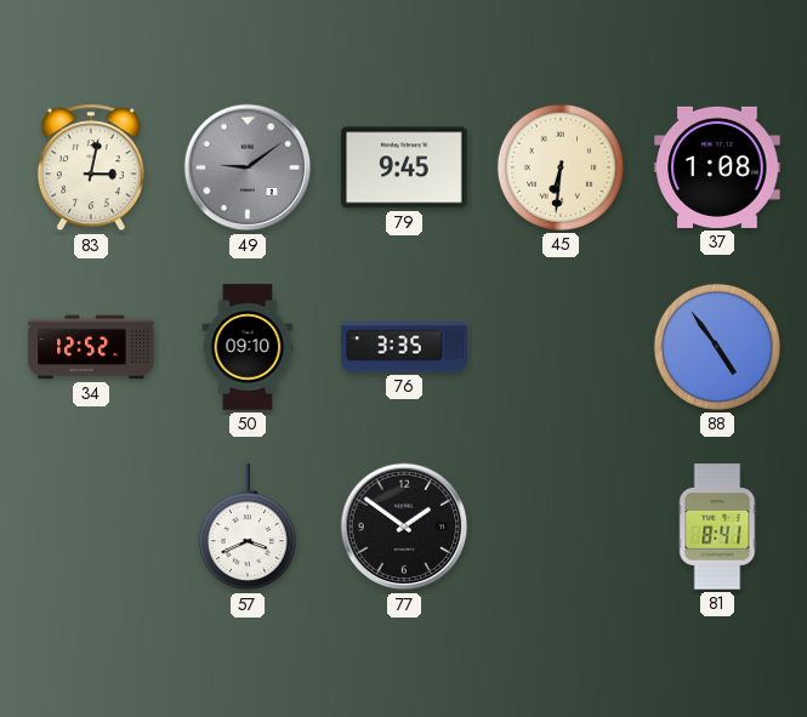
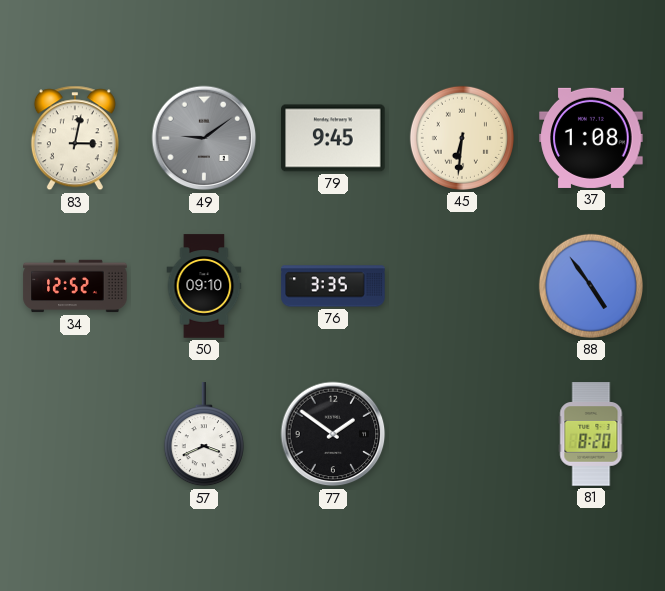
81: 8:41 -> 8:20
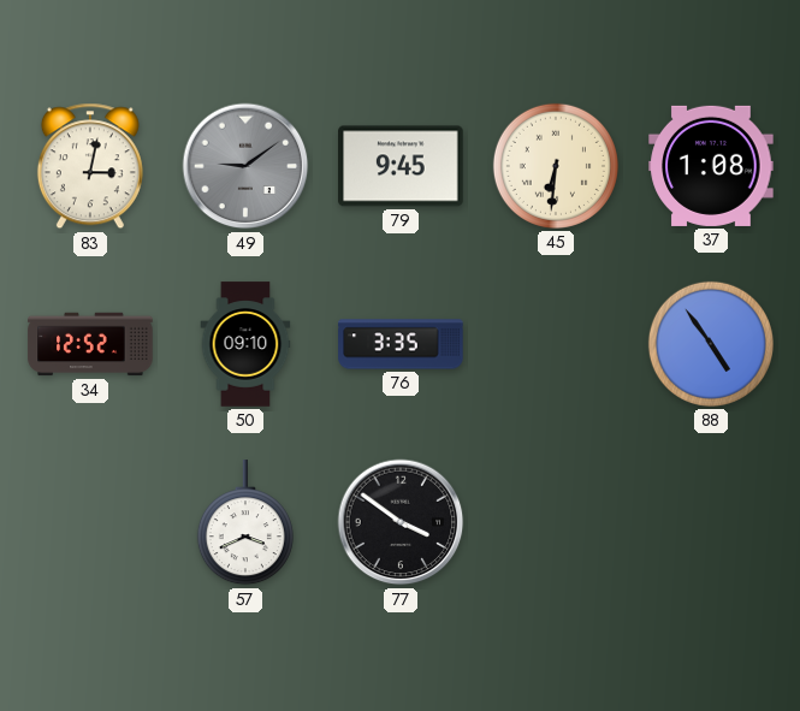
77: 1:51 -> 3:51
81: 8:20 -> none
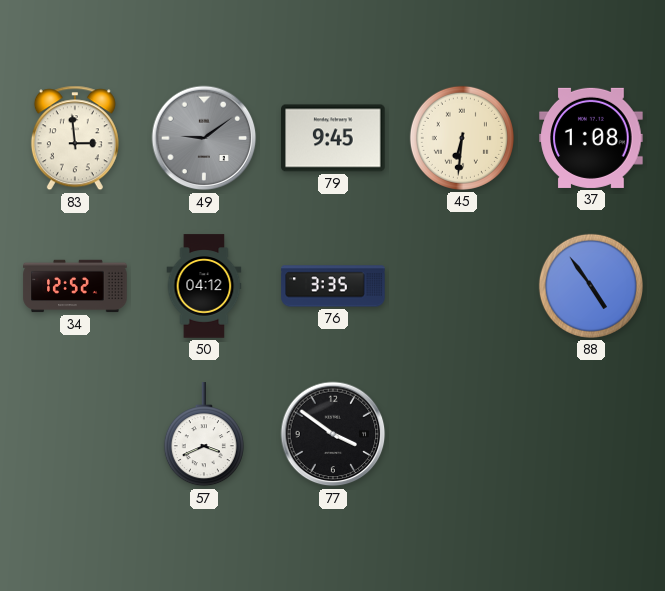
83: 3:02 -> 2:59
50: 09:10 -> 04:12
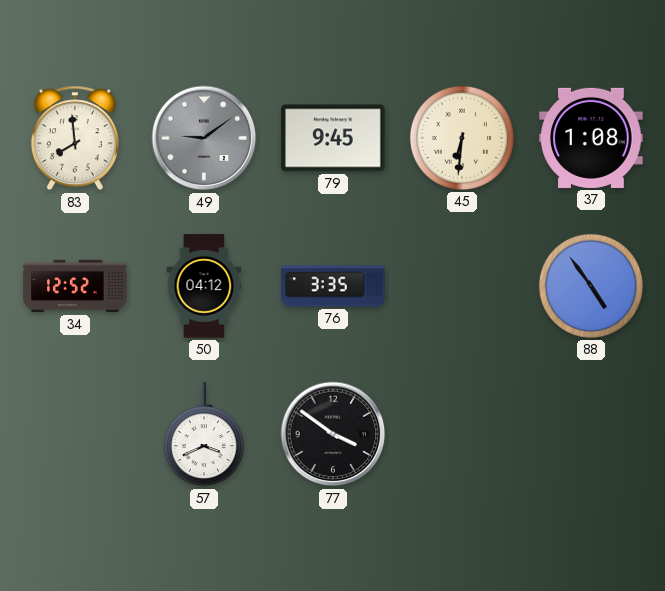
83: 2:59 -> 7:59
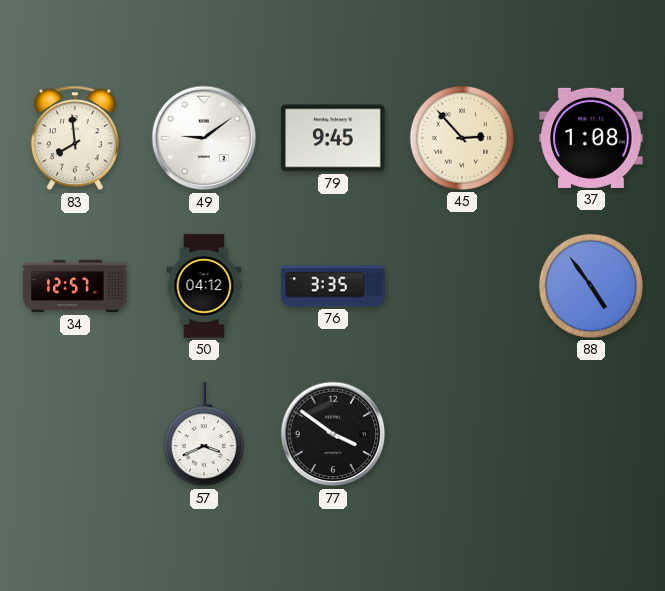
49 dial: grey -> white
45: 6:31 -> 2:53
34: 12:52 -> 12:57
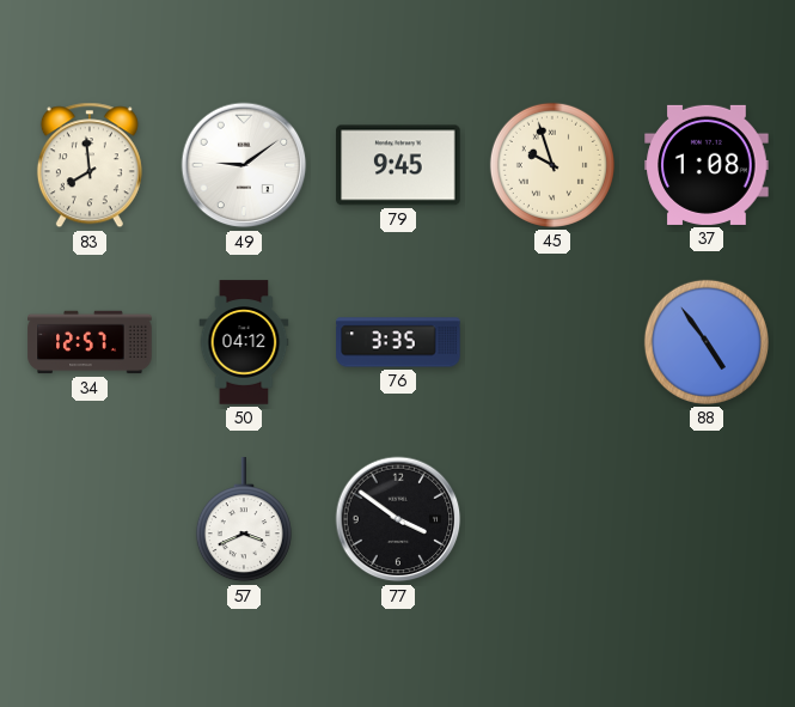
45: 2:53 -> 9:57
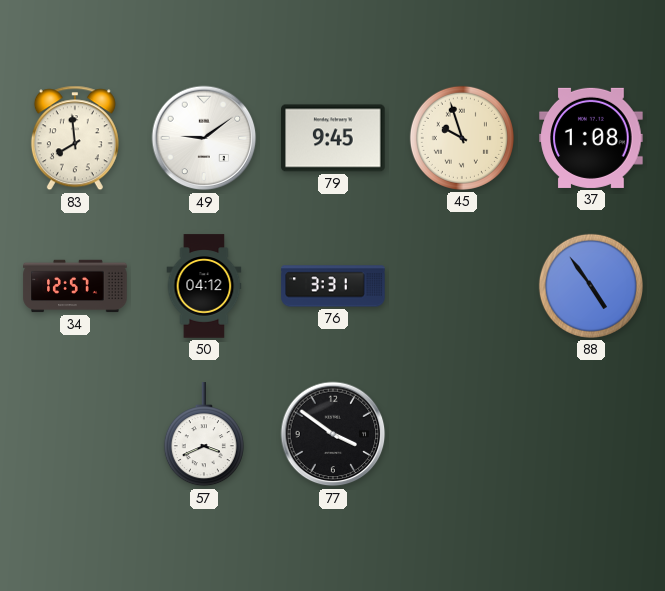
76: 3:35 -> 3:31
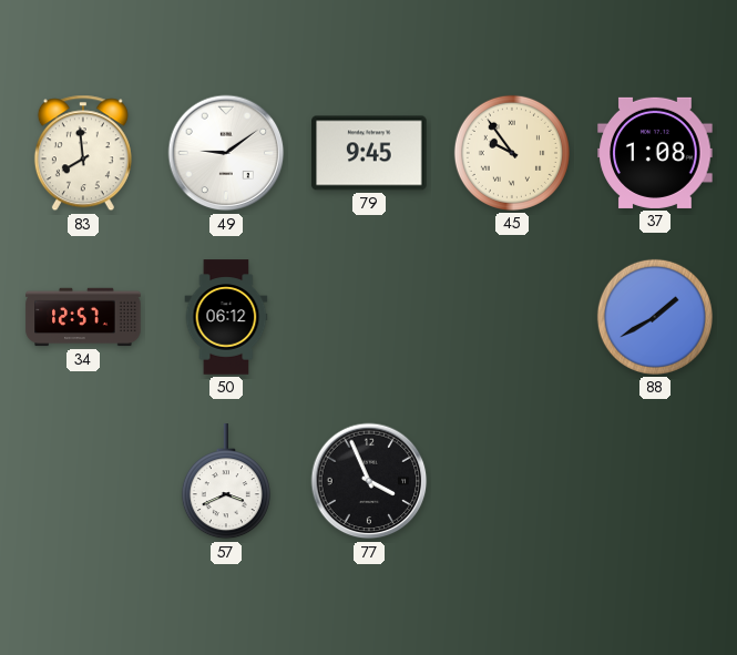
45: 9:57 -> 9:54
50: 04:12 -> 06:12
76: 3:31 -> none
88: 4:54 -> 1:40
77: 3:51 -> 3:56
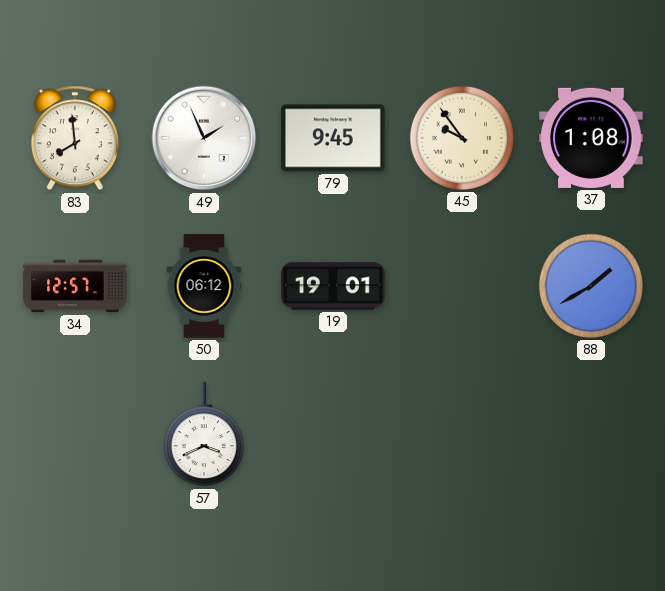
49: 9:09 -> 1:56
19: none -> 19:01
77: 3:56 -> none
